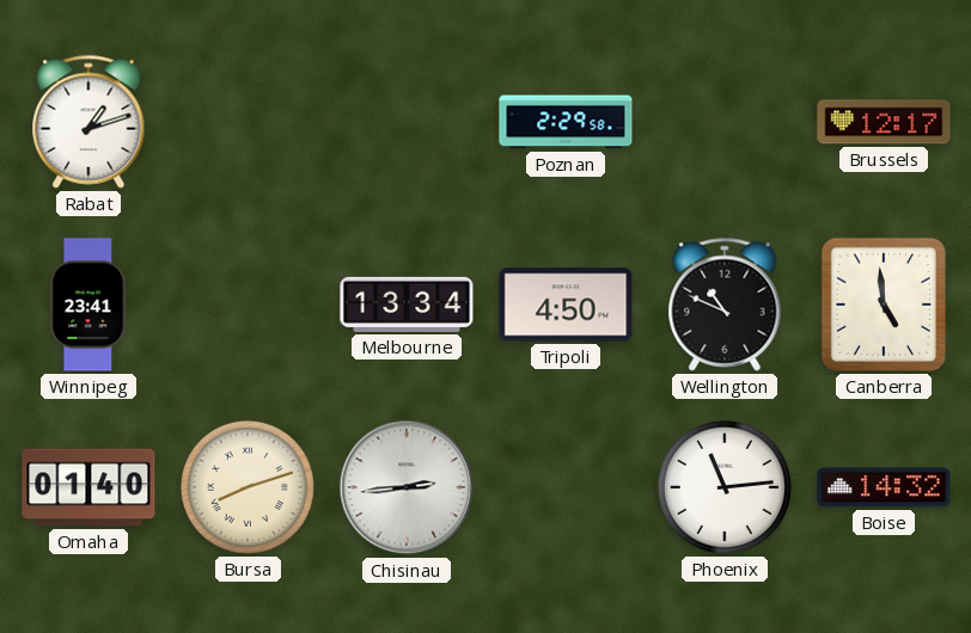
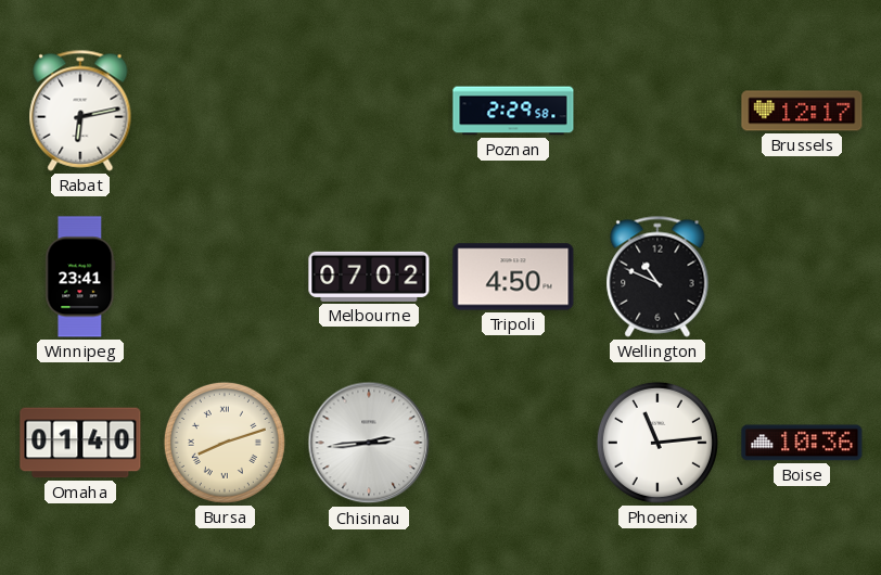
Rabat: 1:12 -> 6:13
Melbourne: 13:34 -> 07:02
Canberra: 4:59 -> none
Boise: 14:32 -> 10:36
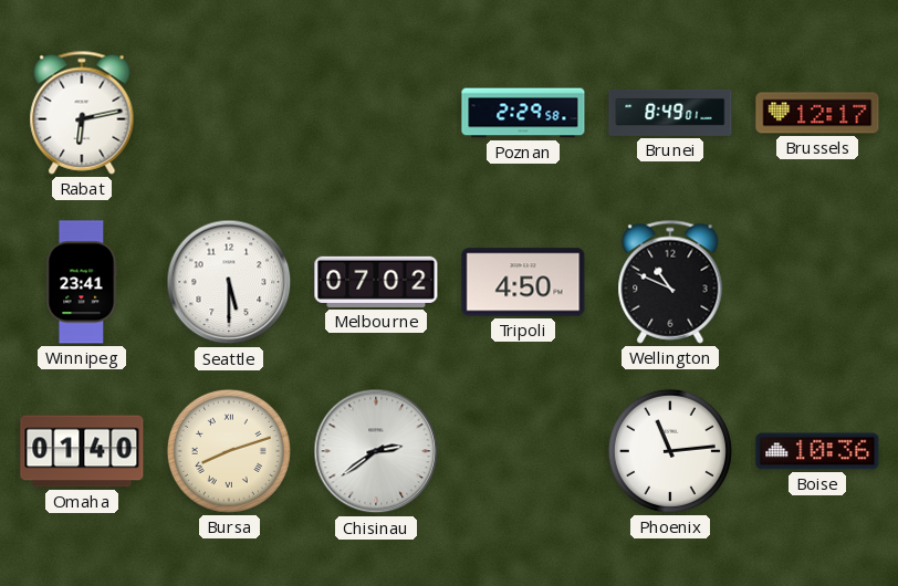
Brunei: none -> 8:49
Seattle: none -> 5:30
Chisinau: 2:44 -> 2:39
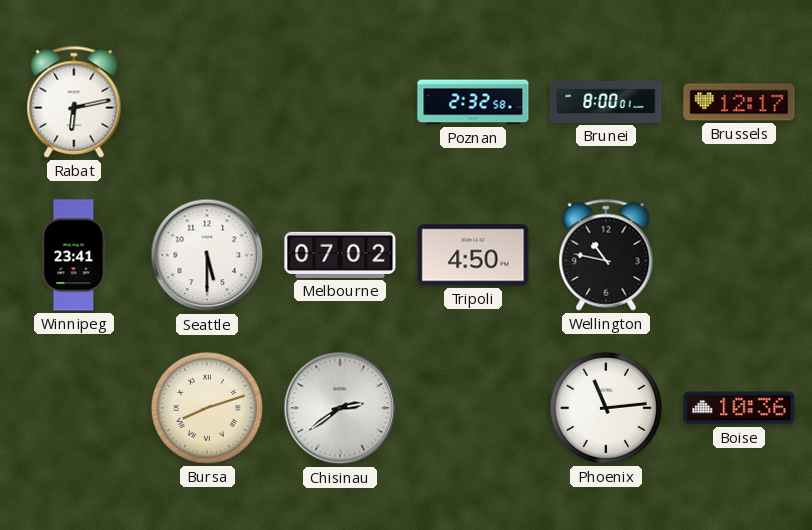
Poznan: 2:29 -> 2:32
Brunei: 8:49 -> 8:00
Wellington: 10:49 -> 10:47
Omaha: 01:40 -> none
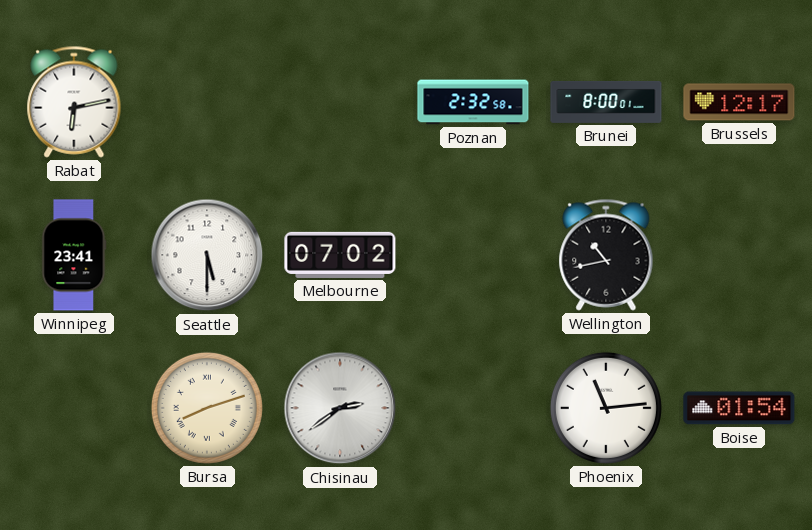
Tripoli: 4:50 -> none
Wellington: 10:47 -> 10:43
Boise: 10:36 -> 01:54
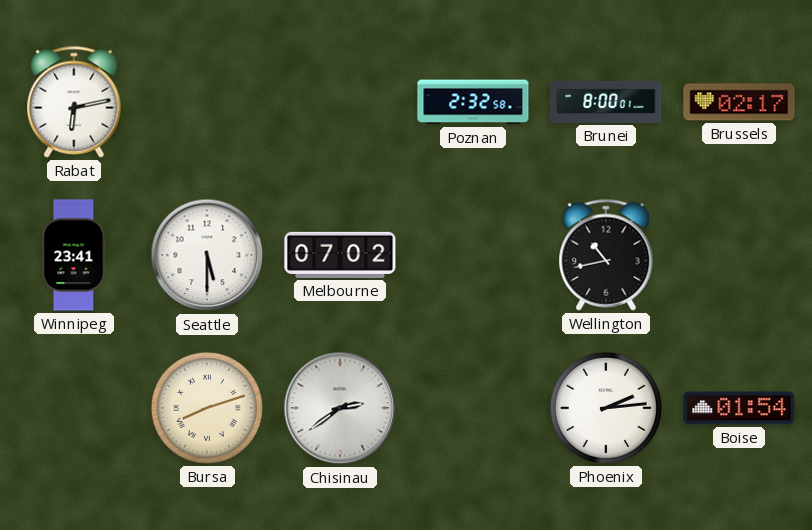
Brussels: 12:17 -> 02:17
Phoenix: 11:14 -> 2:14
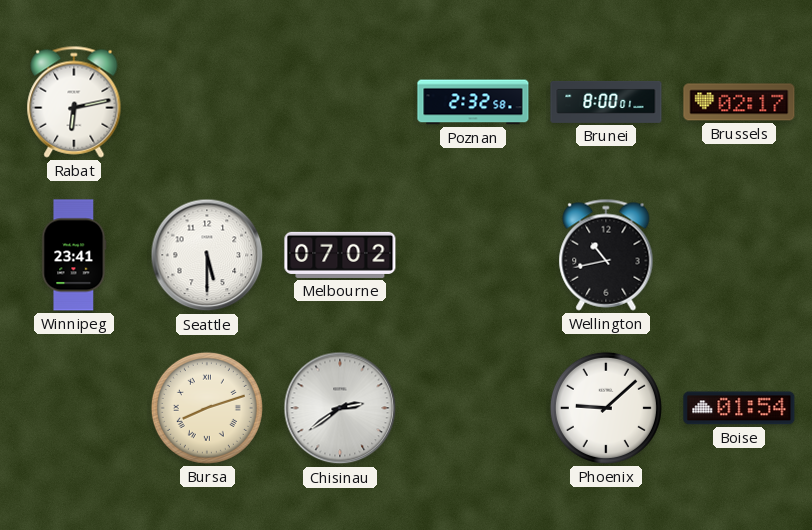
Phoenix: 2:14 -> 9:08
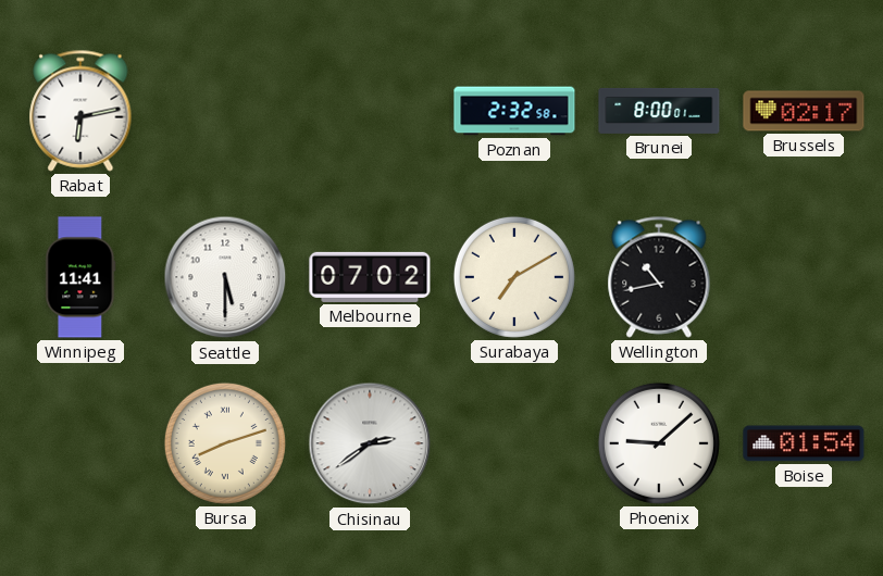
Winnipeg: 23:41 -> 11:41
Surabaya: none -> 7:10
